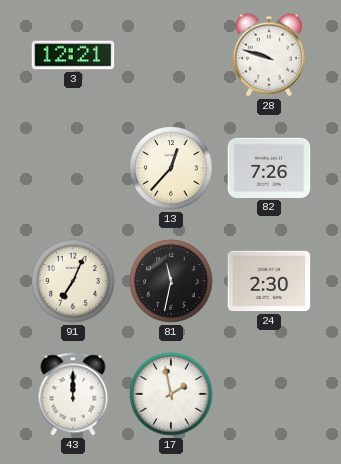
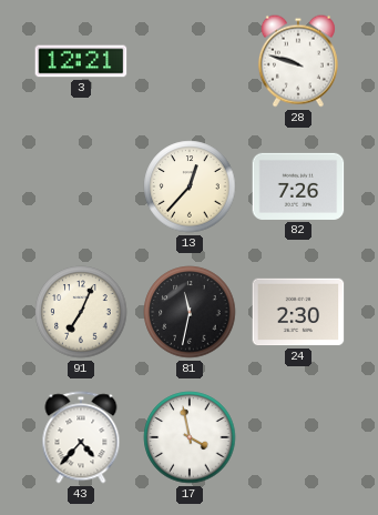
43: 12:00 -> 4:37
17: 1:58 -> 3:58
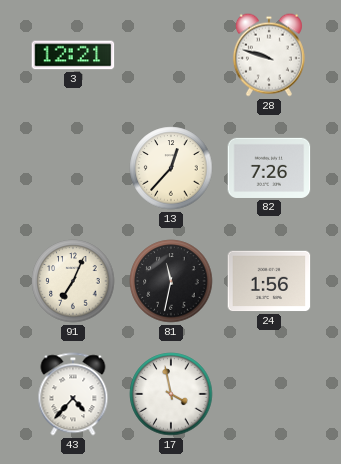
24: 2:30 -> 1:56
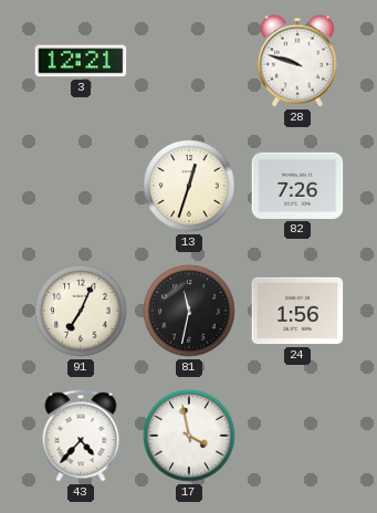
13: 12:37 -> 12:33
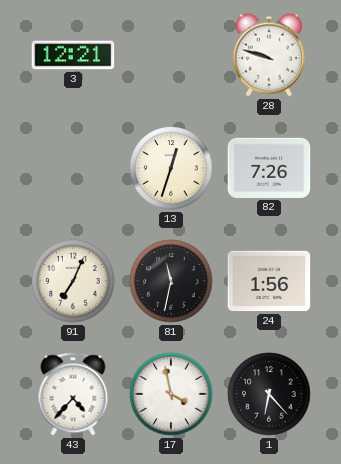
1: none -> 6:23
